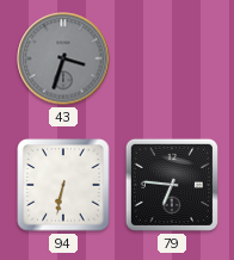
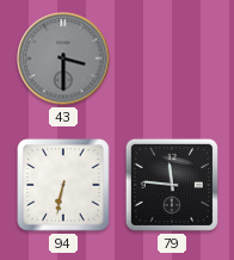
43: 3:33 -> 3:30
79: 6:46 -> 11:46
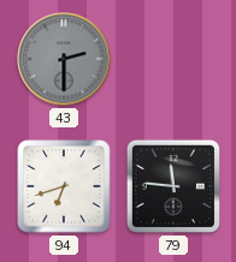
43: 3:30 -> 2:30
94: 6:32 -> 6:42
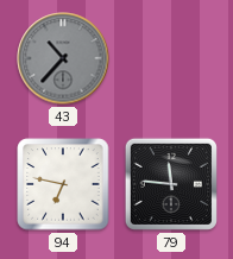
43: 2:30 -> 10:37
94: 6:42 -> 6:47
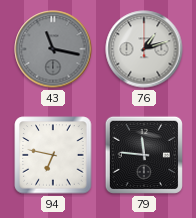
43: 10:37 -> 11:17
76: none -> 1:12
